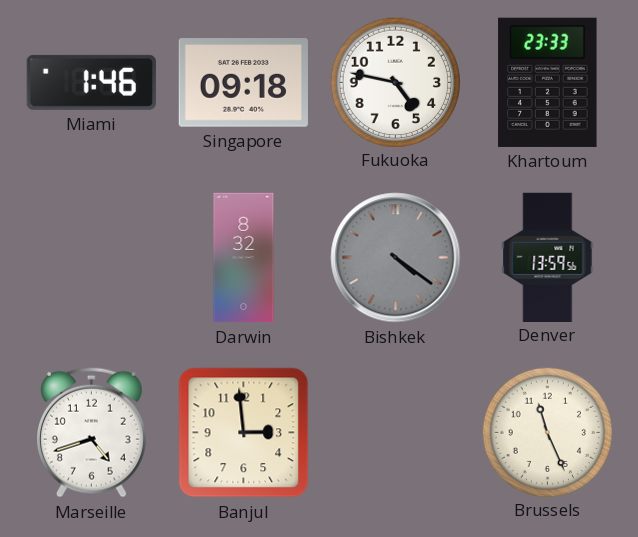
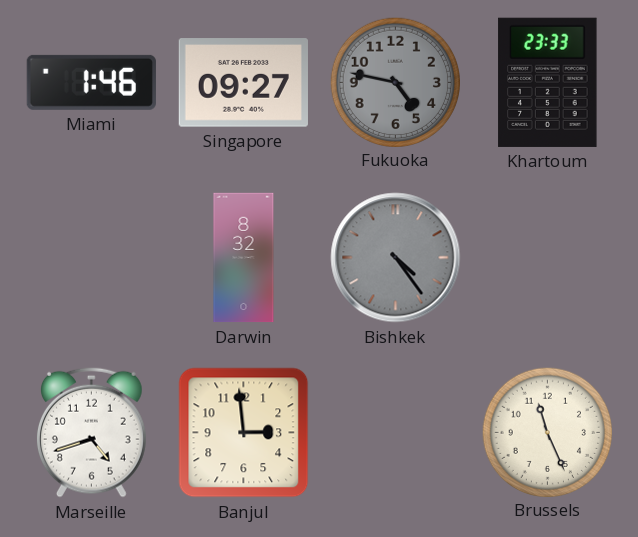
Singapore: 09:18 -> 09:27
Fukuoka dial: white -> grey
Bishkek: 4:21 -> 4:24
Denver: 13:59 -> none
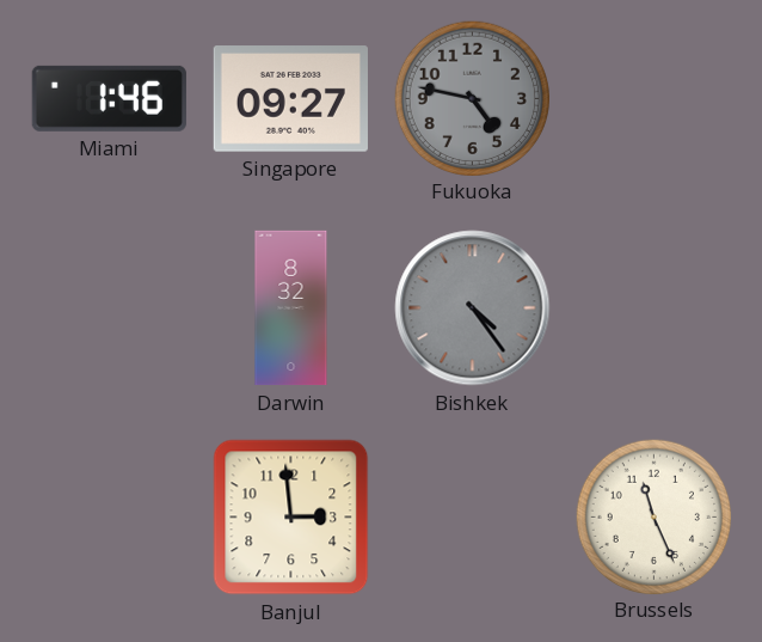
Khartoum: 23:33 -> none
Marseille: 4:42 -> none
